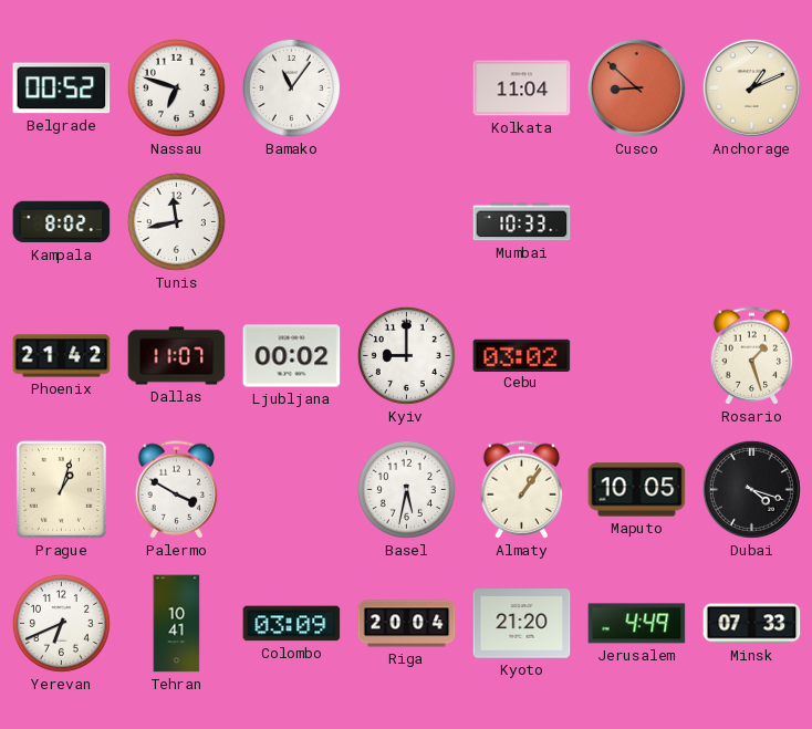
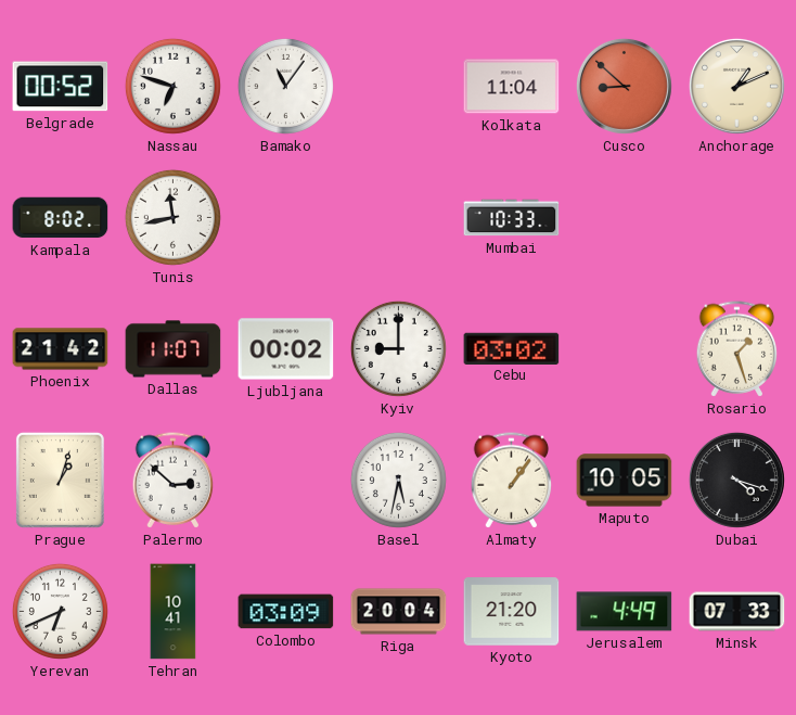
Palermo: 3:50 -> 2:52
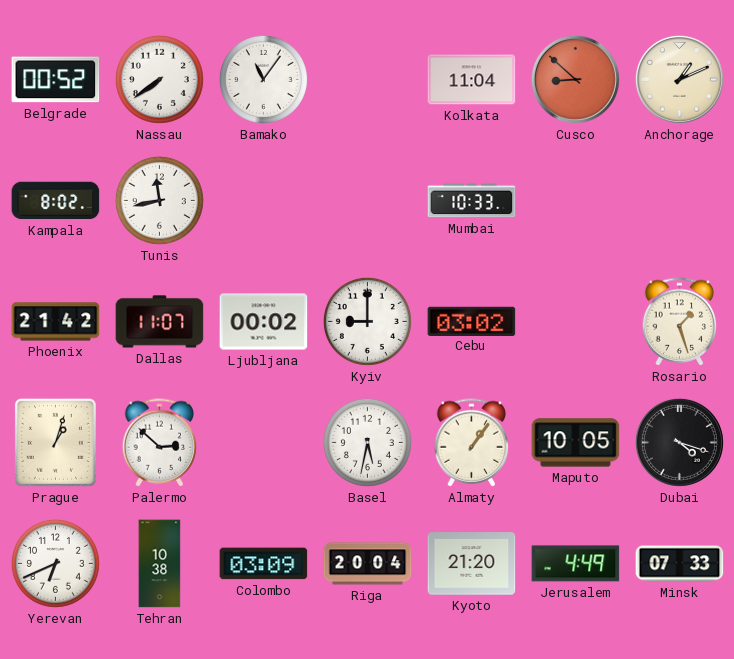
Nassau: 6:48 -> 7:39
Tehran: 10:41 -> 10:38
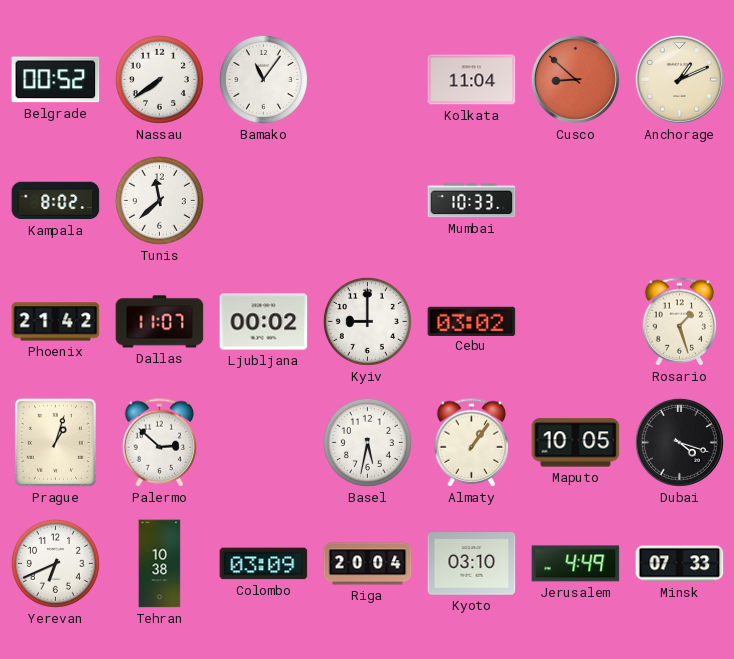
Tunis: 11:43 -> 11:38
Kyoto: 21:20 -> 03:10
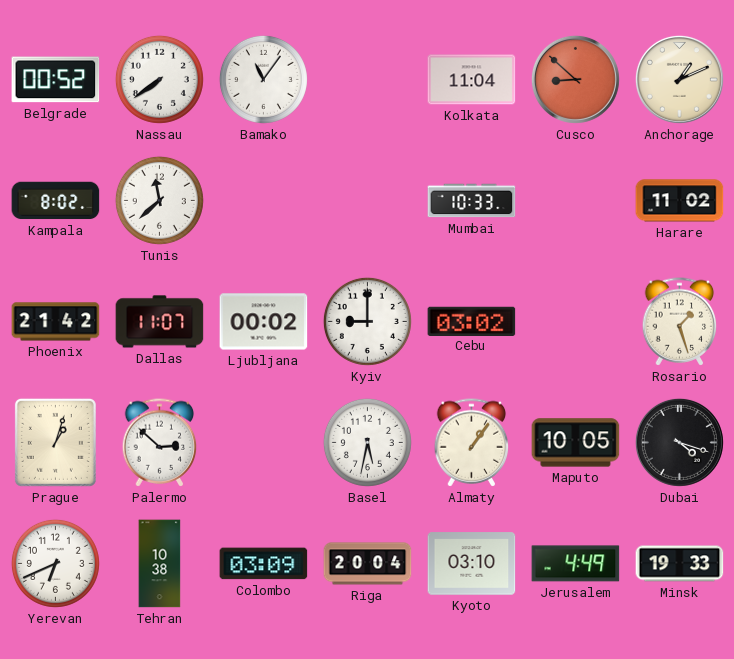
Harare: none -> 11:02
Minsk: 07:33 -> 19:33
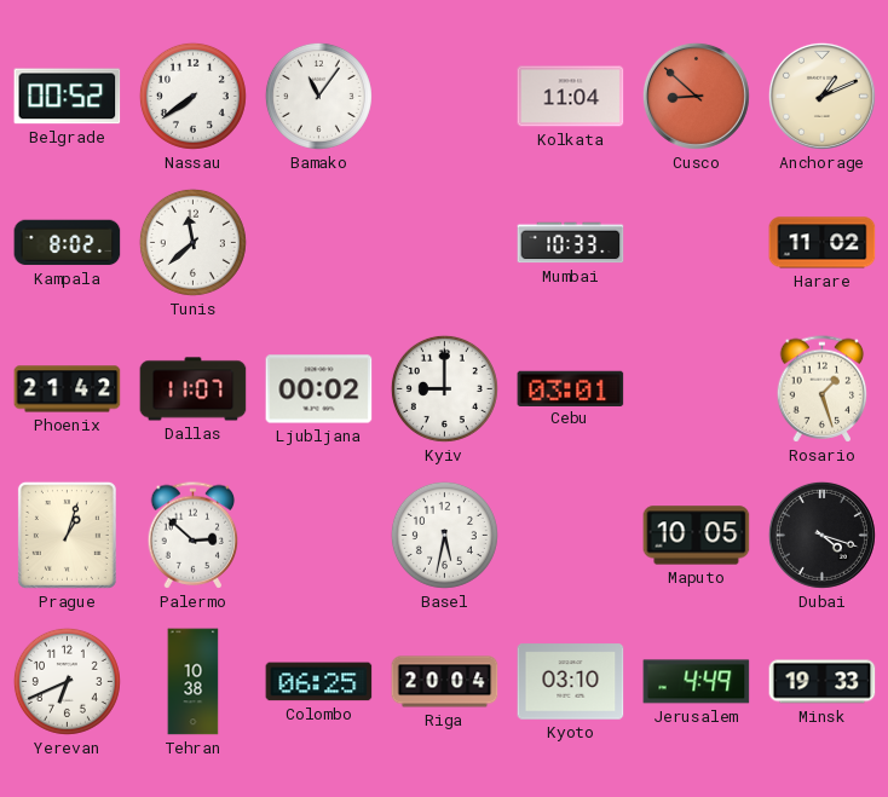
Cebu: 03:02 -> 03:01
Almaty: 1:06 -> none
Colombo: 03:09 -> 06:25
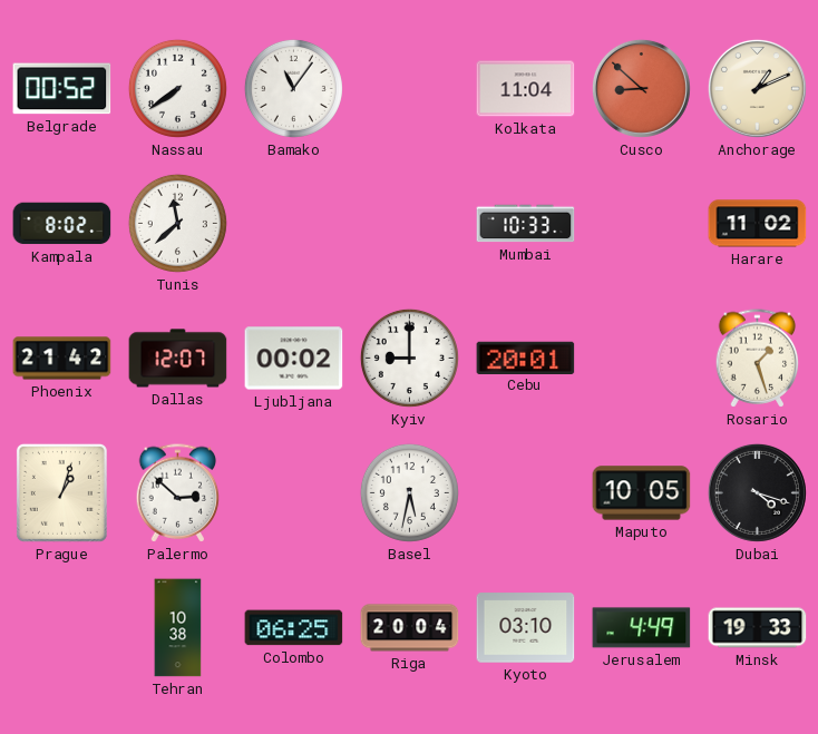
Dallas: 11:07 -> 12:07
Cebu: 03:01 -> 20:01
Yerevan: 6:41 -> none
